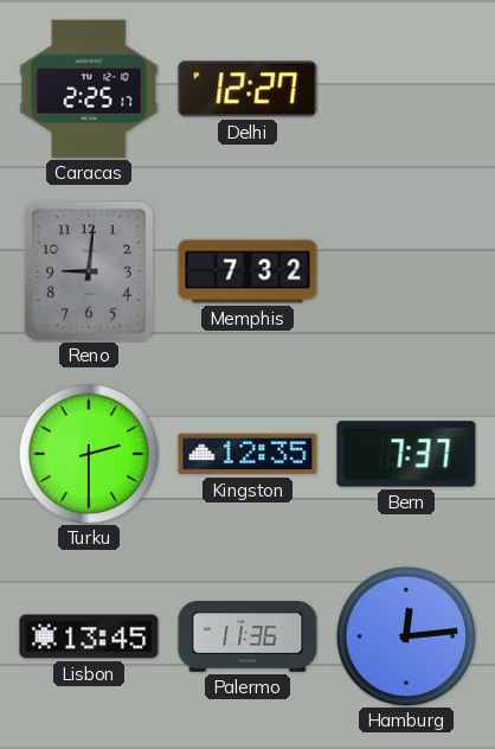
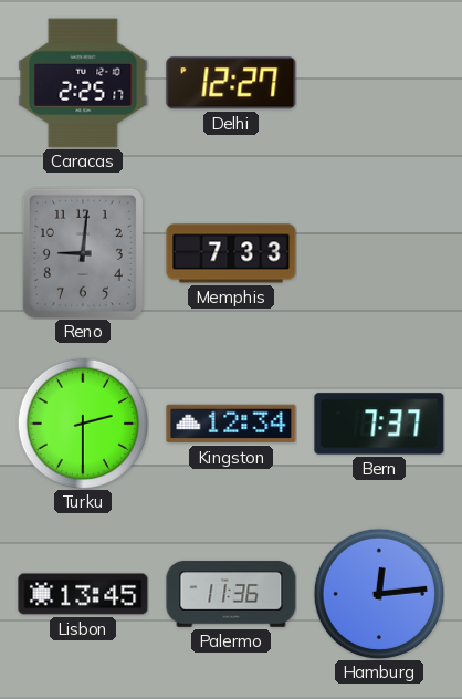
Memphis: 7:32 -> 7:33
Kingston: 12:35 -> 12:34
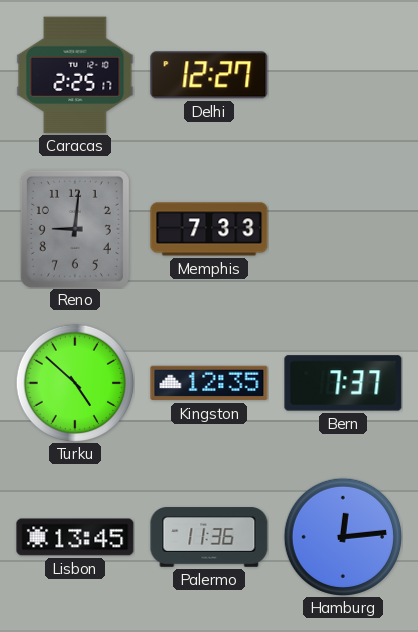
Turku: 2:30 -> 4:52
Kingston: 12:34 -> 12:35
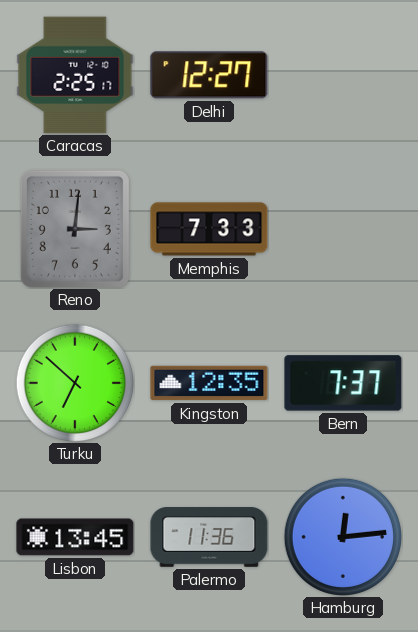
Reno: 9:01 -> 3:01
Turku: 4:52 -> 6:52
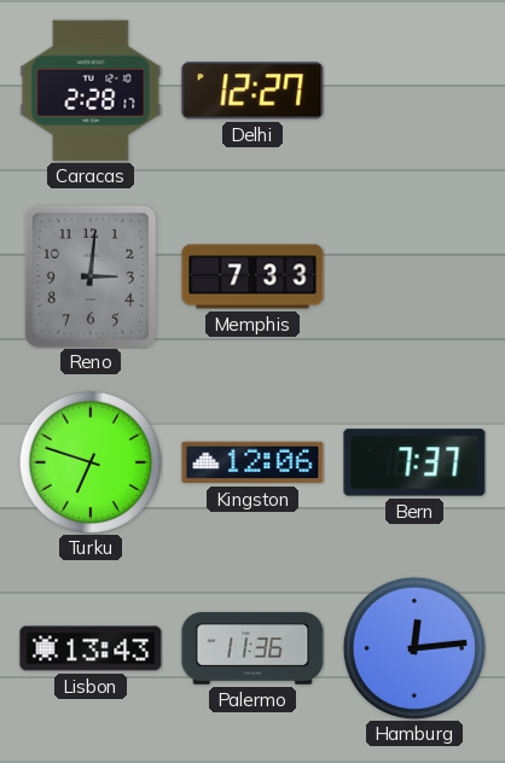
Caracas: 2:25 -> 2:28
Turku: 6:52 -> 6:48
Kingston: 12:35 -> 12:06
Lisbon: 13:45 -> 13:43
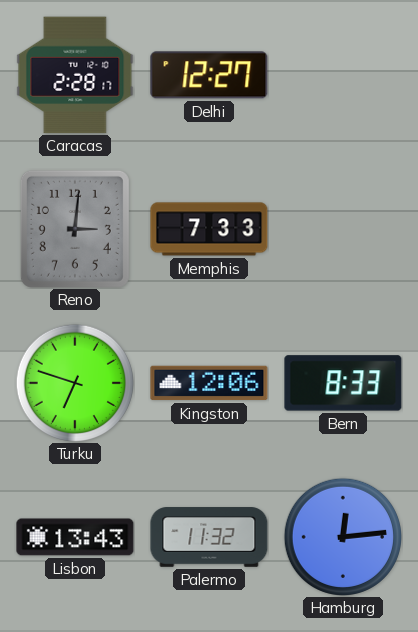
Bern: 7:37 -> 8:33
Palermo: 11:36 -> 11:32
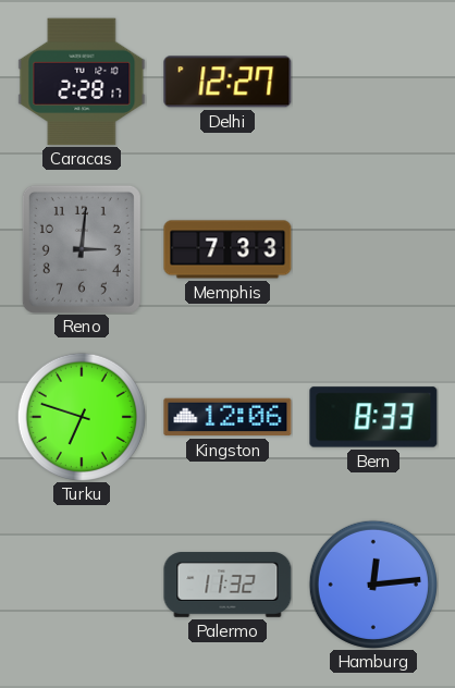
Lisbon: 13:43 -> none
